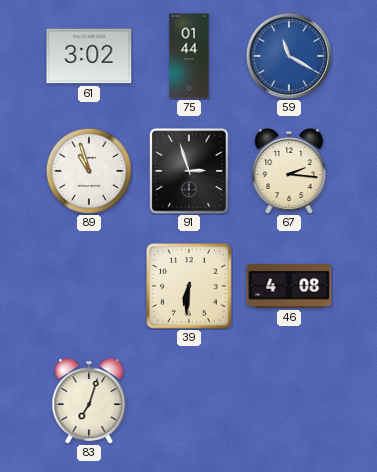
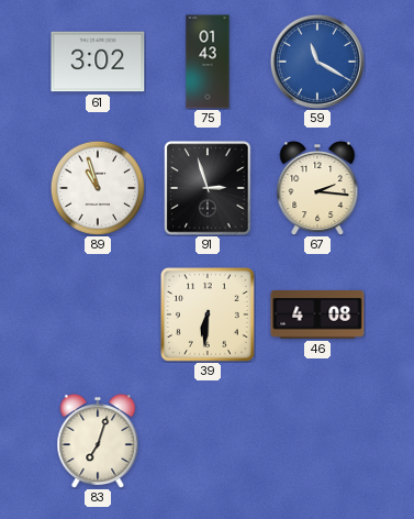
75: 01:44 -> 01:43
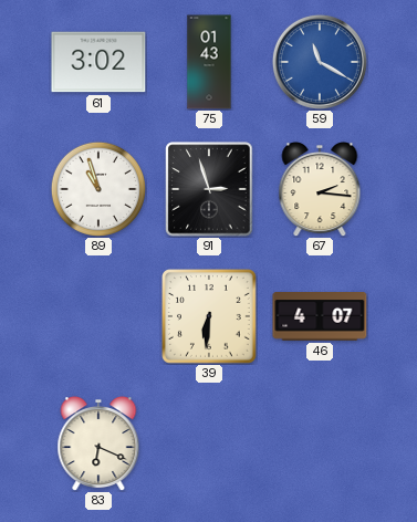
46: 4:08 -> 4:07
83: 7:03 -> 6:19
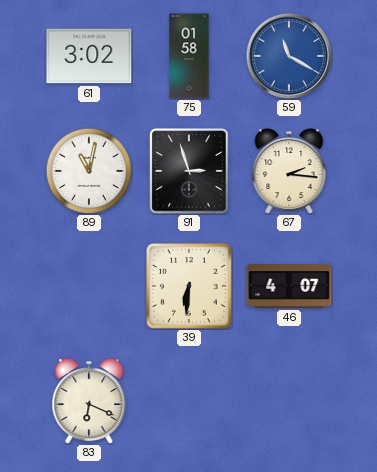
75: 01:43 -> 01:58
89: 10:57 -> 11:02
